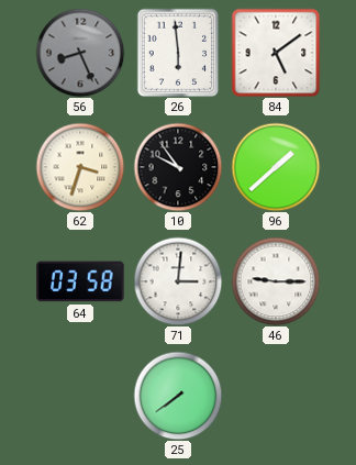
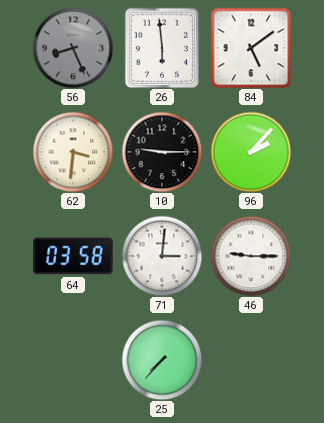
62: 3:33 -> 3:31
10: 9:54 -> 9:15
96: 1:38 -> 2:07
25: 7:39 -> 7:37
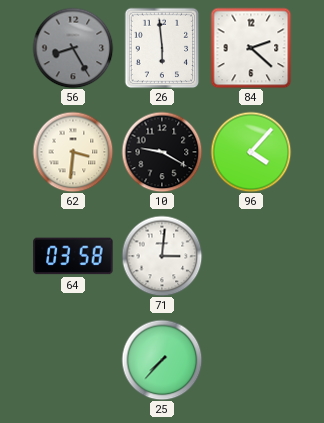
56: 8:26 -> 8:25
84: 5:09 -> 2:22
10: 9:15 -> 9:20
96: 2:07 -> 4:07
46: 9:15 -> none
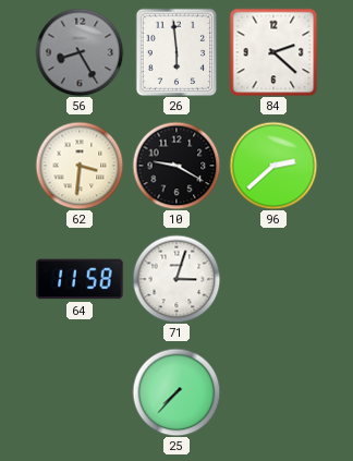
96: 4:07 -> 2:38
64: 03:58 -> 11:58
71: 3:01 -> 3:03
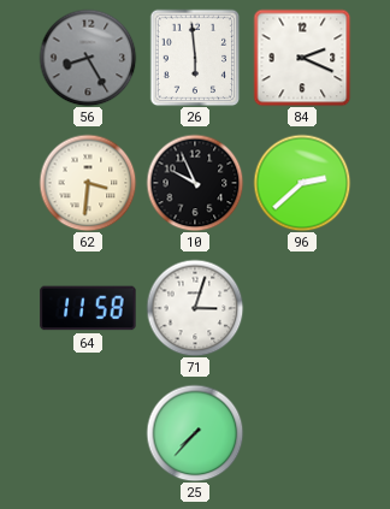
84: 2:22 -> 2:19
10: 9:20 -> 9:56
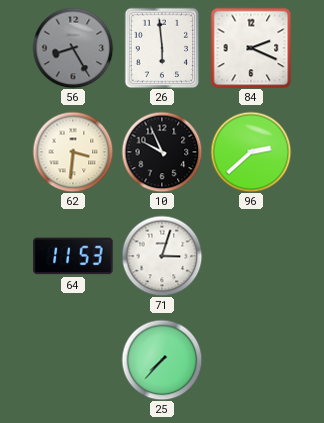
64: 11:58 -> 11:53
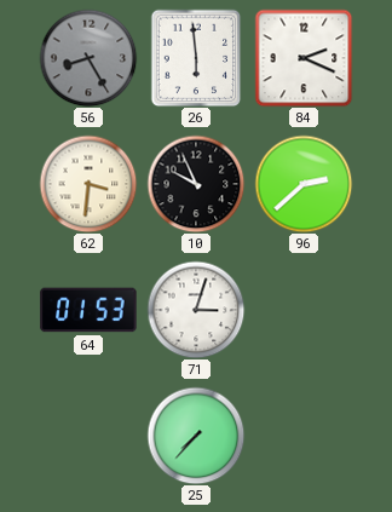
64: 11:53 -> 01:53
